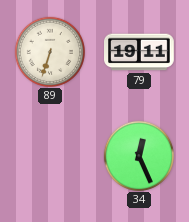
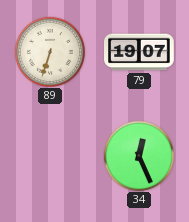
79: 19:11 -> 19:07
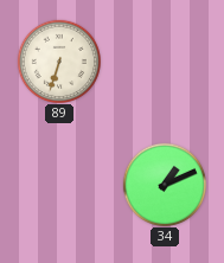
79: 19:07 -> none
34: 12:26 -> 1:11
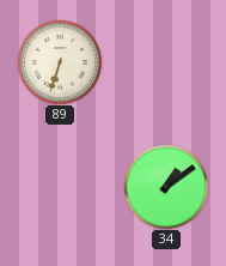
34: 1:11 -> 1:09
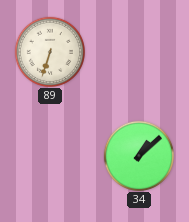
34: 1:09 -> 1:08
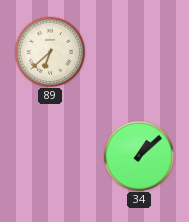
89: 6:33 -> 6:38
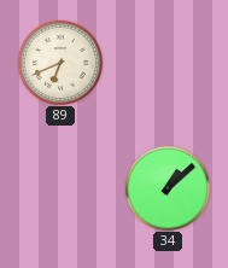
89: 6:38 -> 6:41
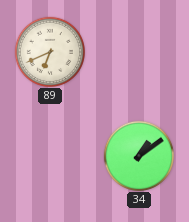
34: 1:08 -> 1:09
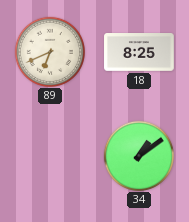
18: none -> 8:25
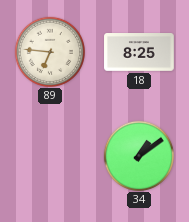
89: 6:41 -> 6:46
